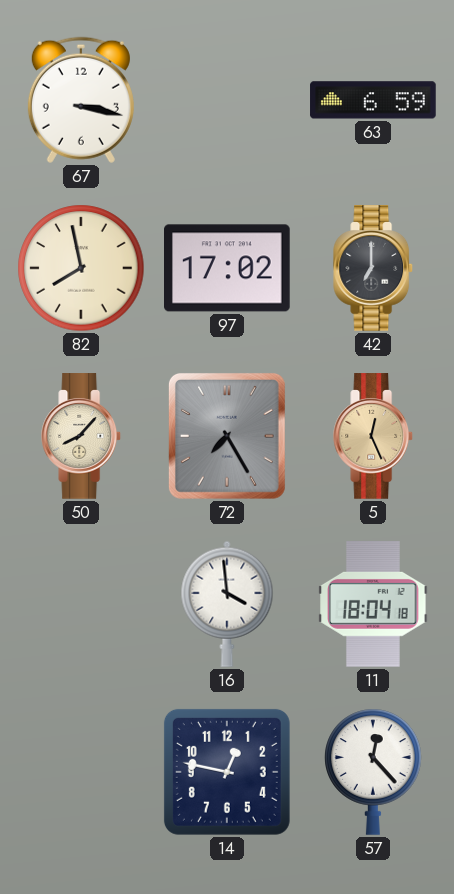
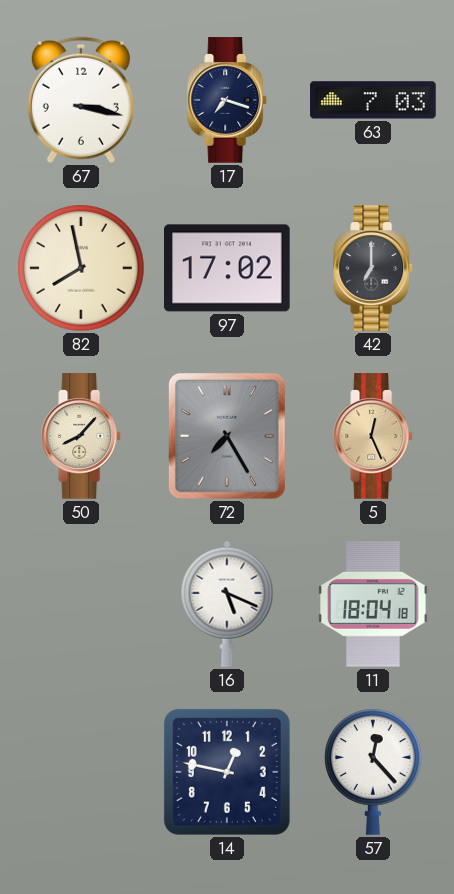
17: none -> 7:18
63: 6:59 -> 7:03
16: 3:59 -> 5:19
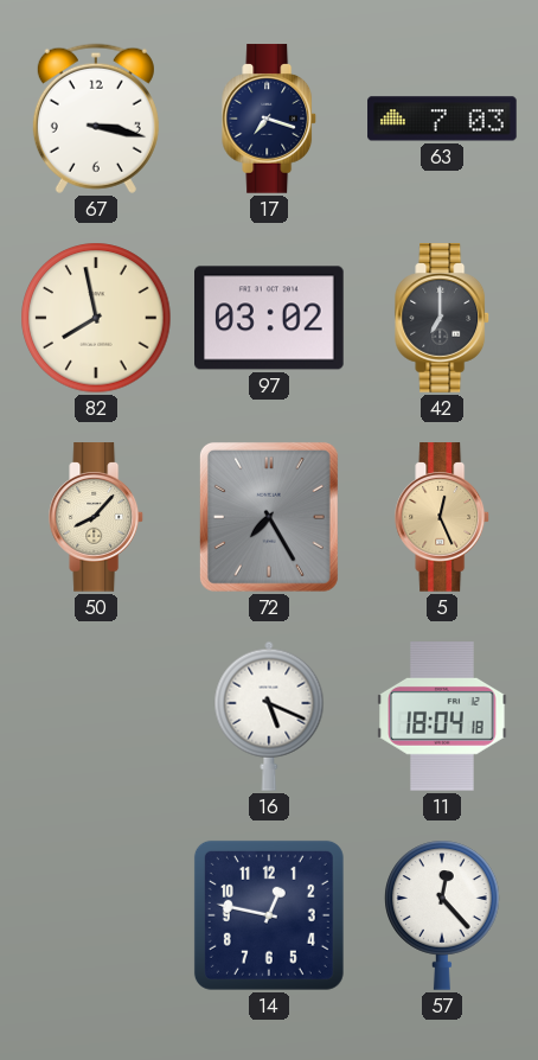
97: 17:02 -> 03:02
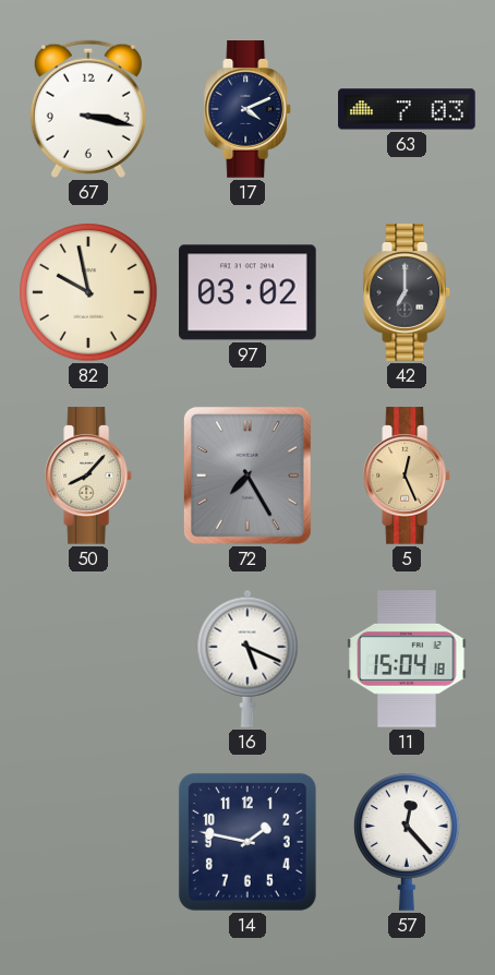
17: 7:18 -> 4:11
82: 7:58 -> 9:58
11: 18:04 -> 15:04
14: 12:47 -> 1:47
